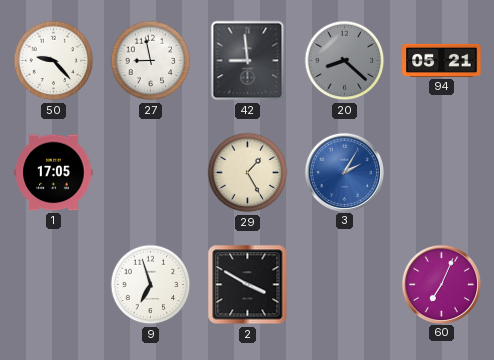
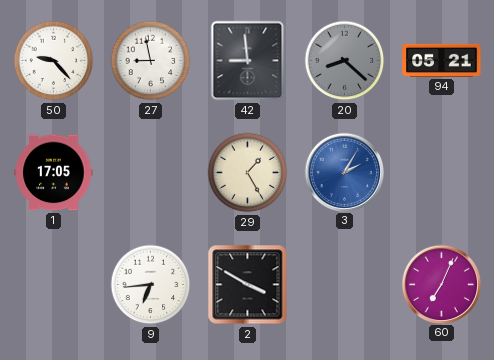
9: 6:57 -> 6:44
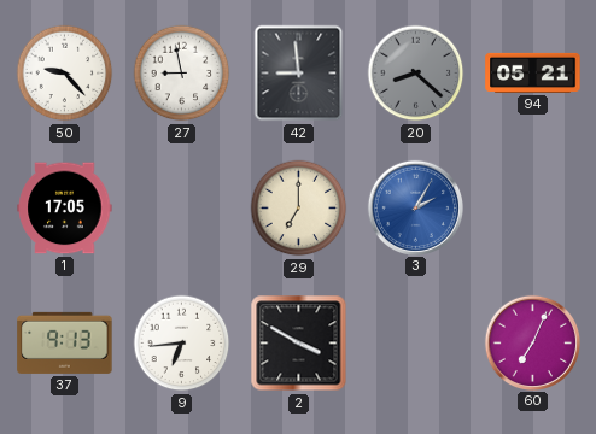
29: 1:25 -> 7:00
37: none -> 9:13
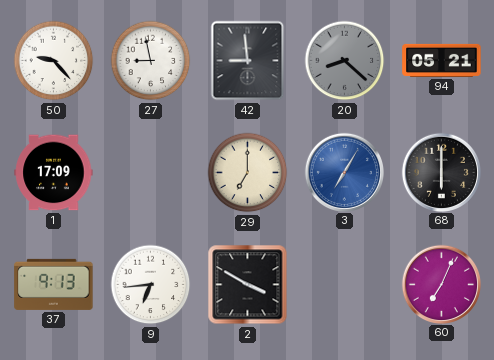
1: 17:05 -> 17:09
3: 2:05 -> 7:05
68: none -> 6:00
